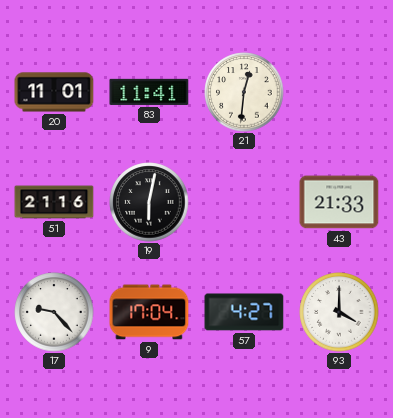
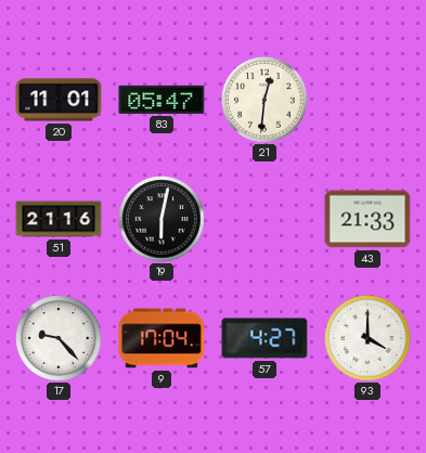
83: 11:41 -> 05:47
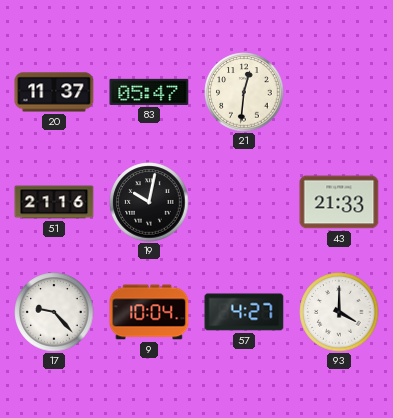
20: 11:01 -> 11:37
19: 6:02 -> 10:02
9: 17:04 -> 10:04
